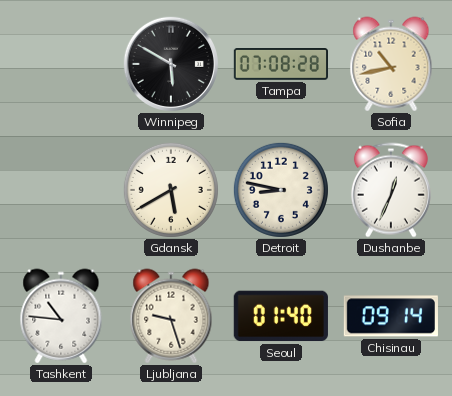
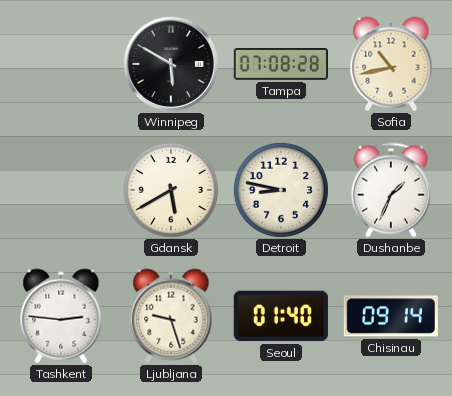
Dushanbe: 12:34 -> 1:34
Tashkent: 10:46 -> 2:46
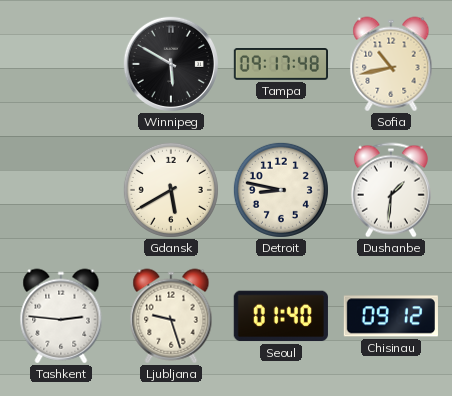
Tampa: 07:08 -> 09:17
Dushanbe: 1:34 -> 1:31
Chisinau: 09:14 -> 09:12
